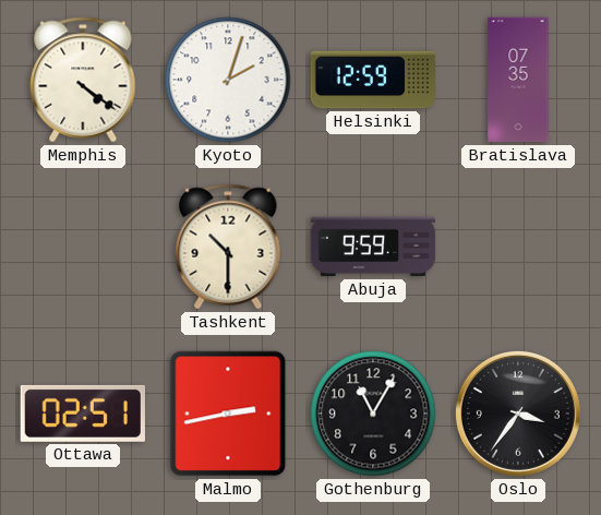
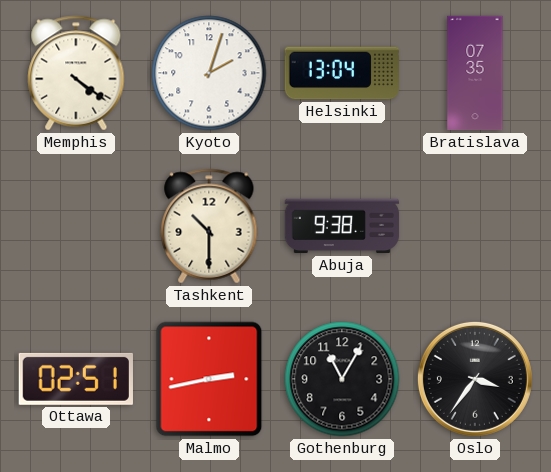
Helsinki: 12:59 -> 13:04
Abuja: 9:59 -> 9:38
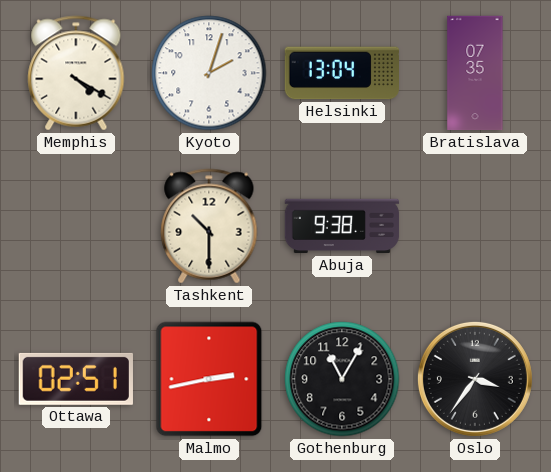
Memphis: 4:21 -> 4:20
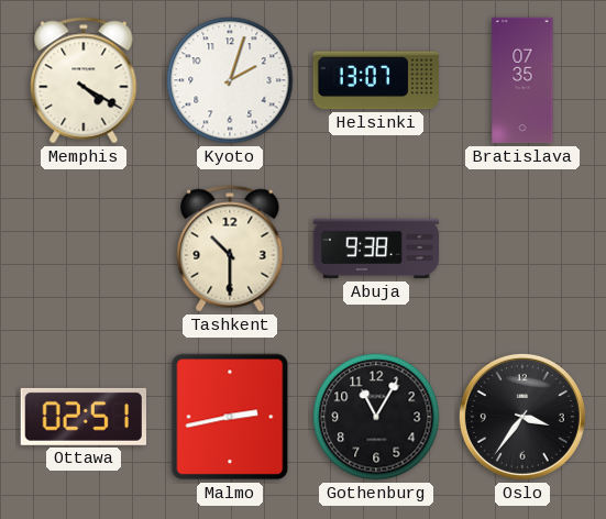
Helsinki: 13:04 -> 13:07
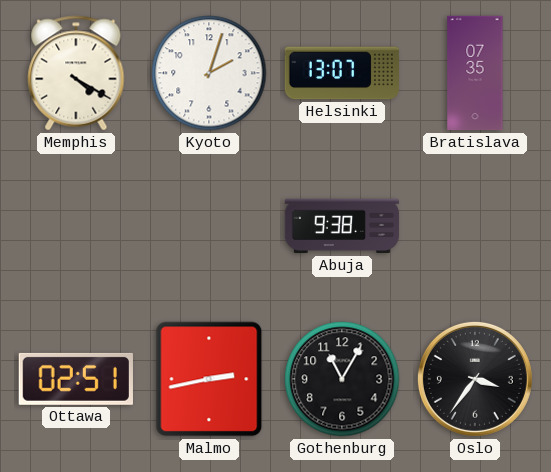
Tashkent: 10:30 -> none
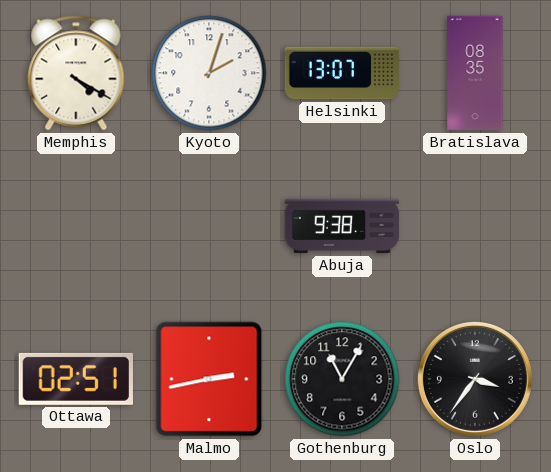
Bratislava: 07:35 -> 08:35
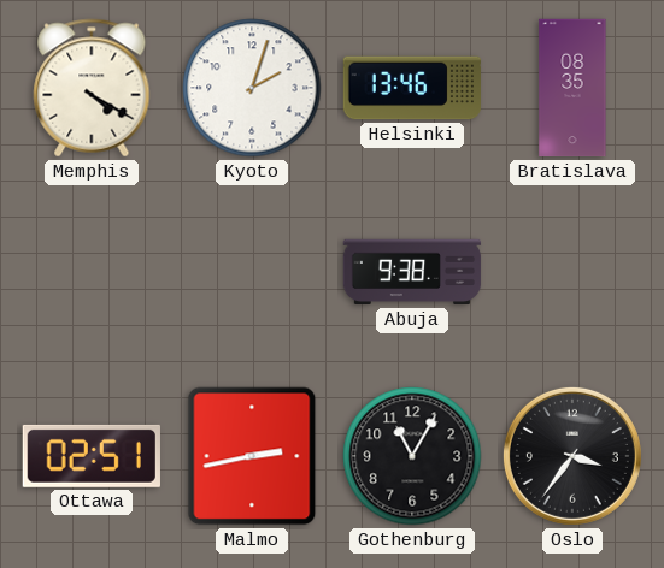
Helsinki: 13:07 -> 13:46
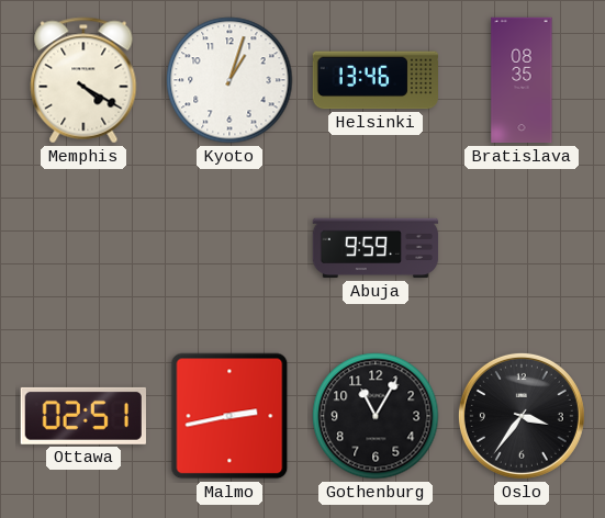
Kyoto: 2:03 -> 1:03
Abuja: 9:38 -> 9:59
